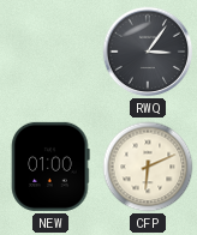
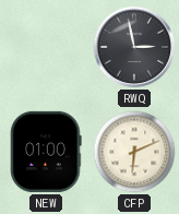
RWQ: 3:06 -> 2:58
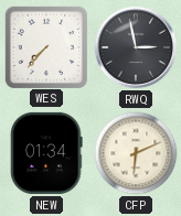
WES: none -> 7:37
NEW: 01:00 -> 01:34
